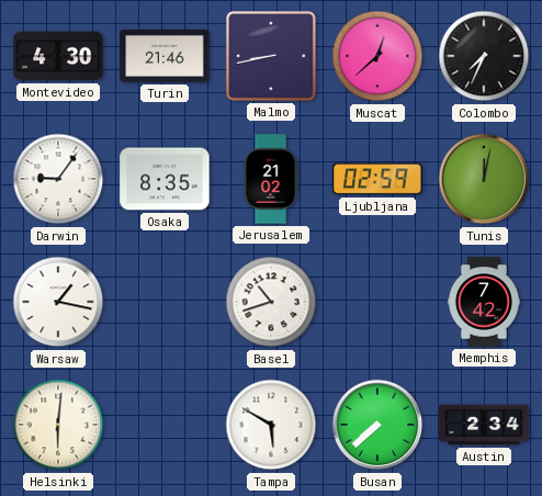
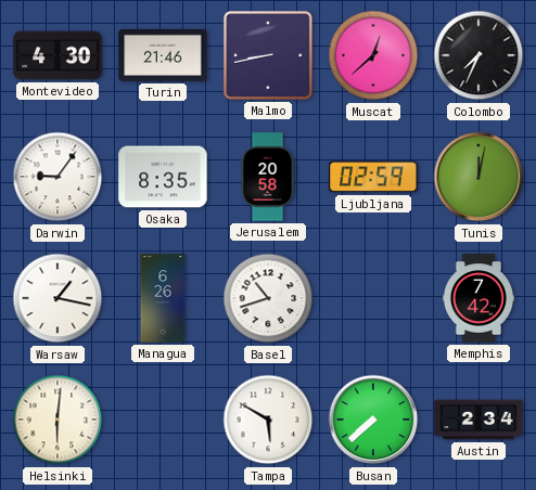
Jerusalem: 21:02 -> 20:58
Managua: none -> 6:26
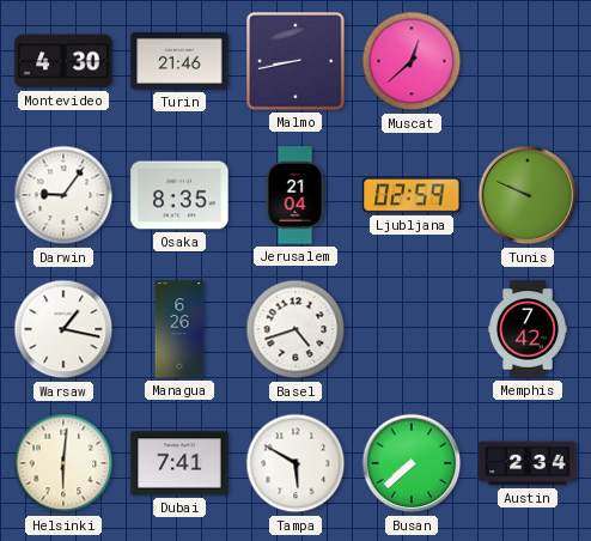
Colombo: 7:34 -> none
Jerusalem: 20:58 -> 21:04
Tunis: 12:02 -> 9:49
Basel: 10:42 -> 4:42
Dubai: none -> 7:41
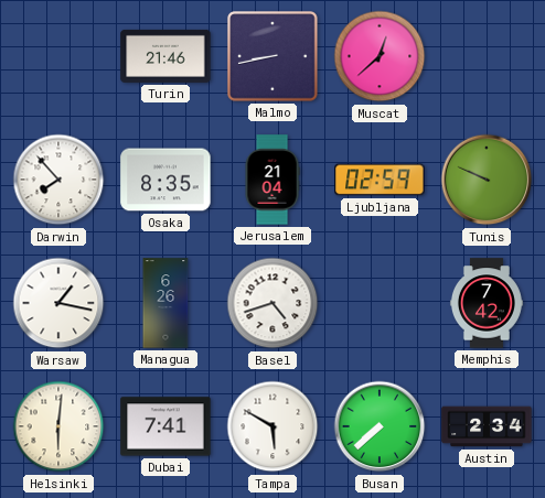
Montevideo: 4:30 -> none
Darwin: 9:06 -> 7:53
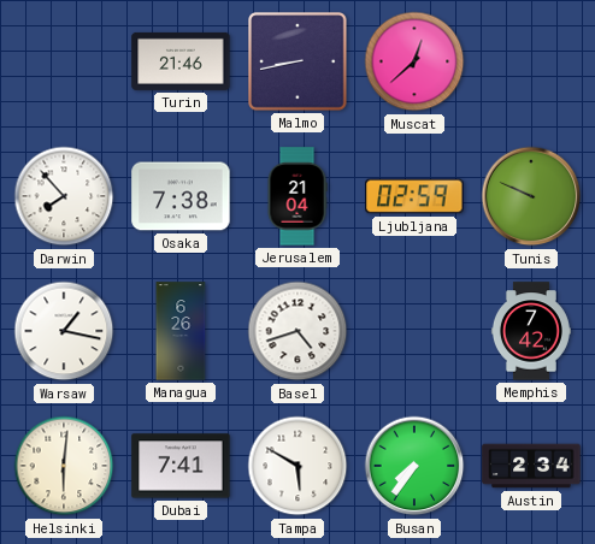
Osaka: 8:35 -> 7:38
Busan: 7:38 -> 7:36
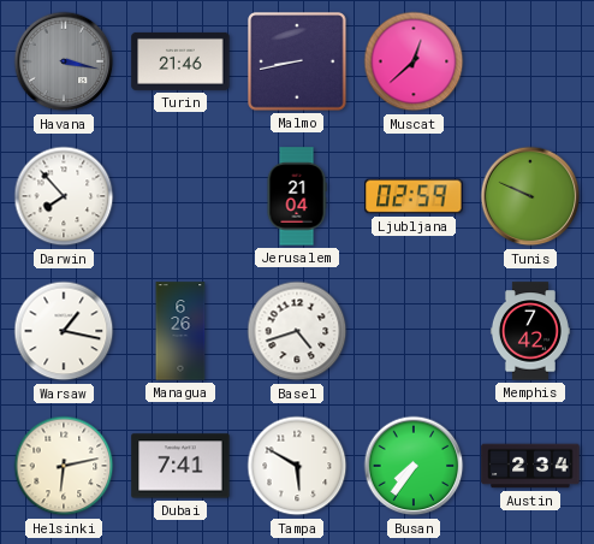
Havana: none -> 3:17
Osaka: 7:38 -> none
Helsinki: 6:01 -> 6:13
